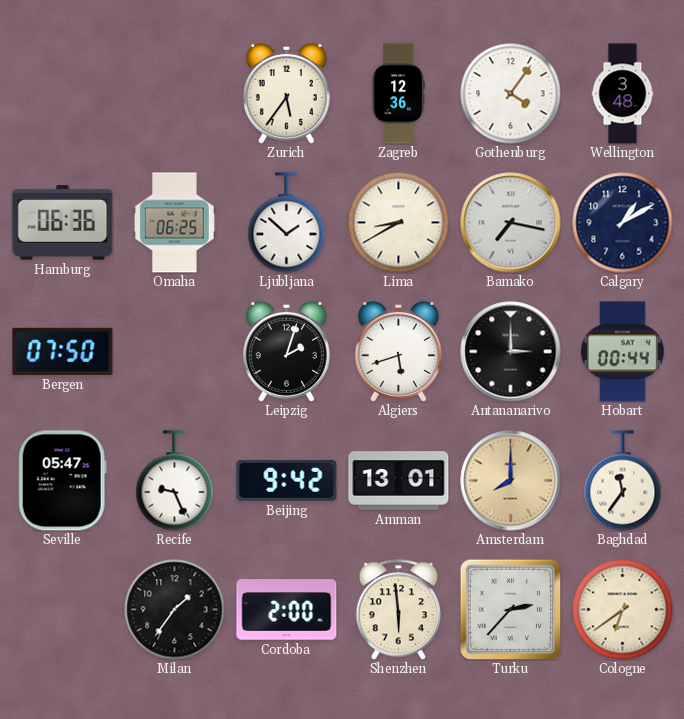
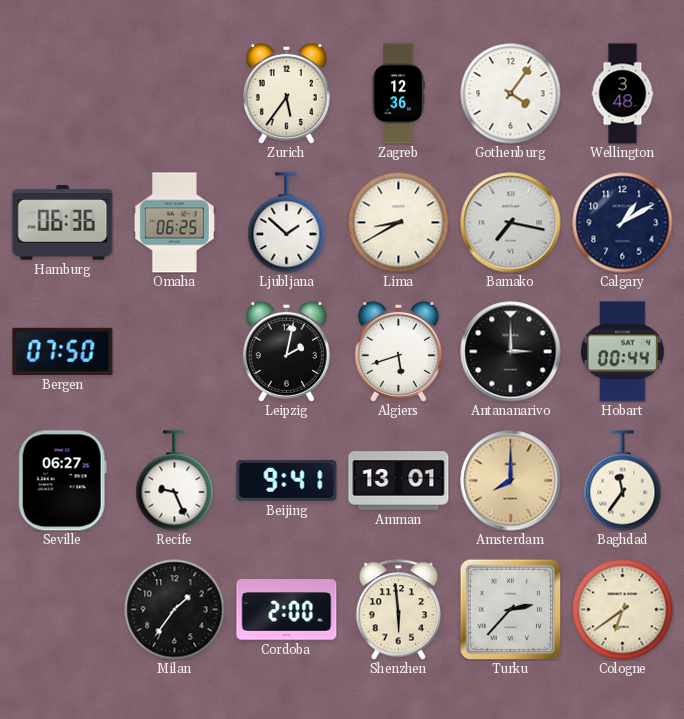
Leipzig: 2:03 -> 2:02
Seville: 05:47 -> 06:27
Beijing: 9:42 -> 9:41
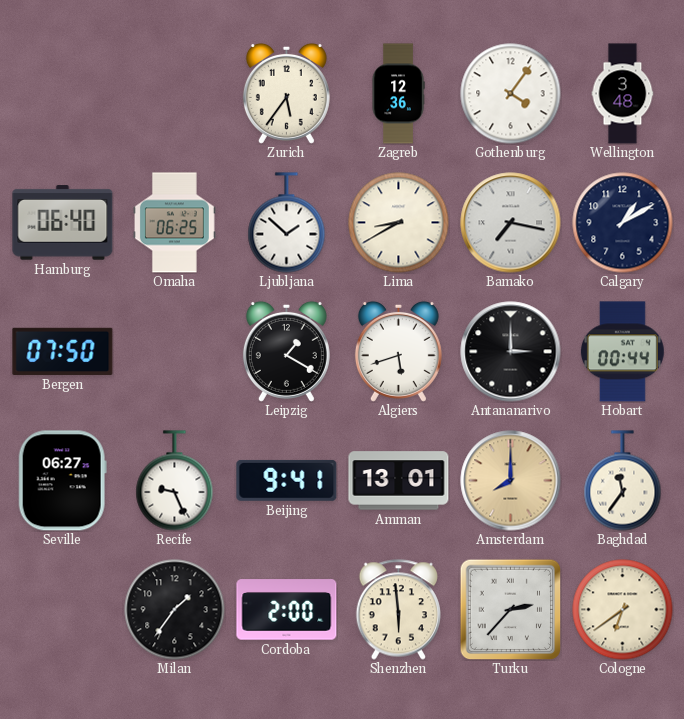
Hamburg: 06:36 -> 06:40
Leipzig: 2:02 -> 1:20
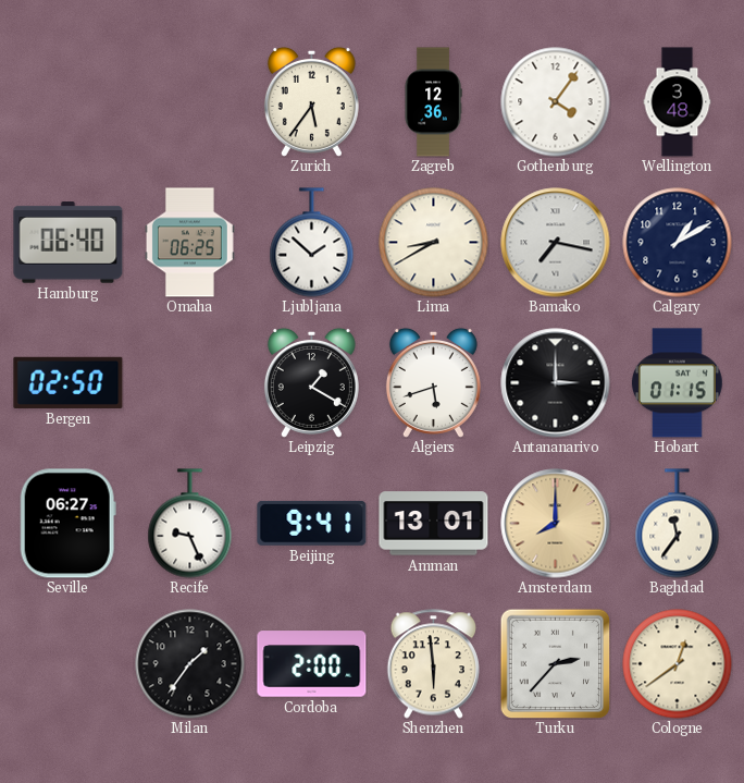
Bergen: 07:50 -> 02:50
Hobart: 00:44 -> 01:15
Cologne: 6:39 -> 12:39
